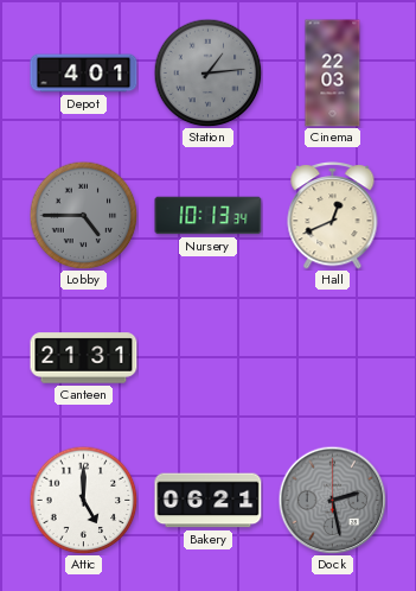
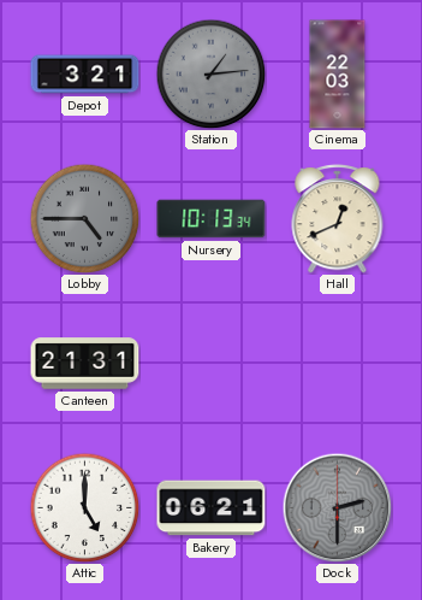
Depot: 4:01 -> 3:21
Dock: 2:28 -> 2:30
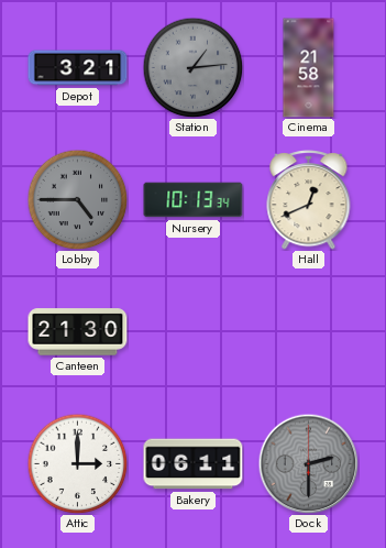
Cinema: 22:03 -> 21:58
Canteen: 21:31 -> 21:30
Attic: 5:00 -> 3:00
Bakery: 06:21 -> 06:11
